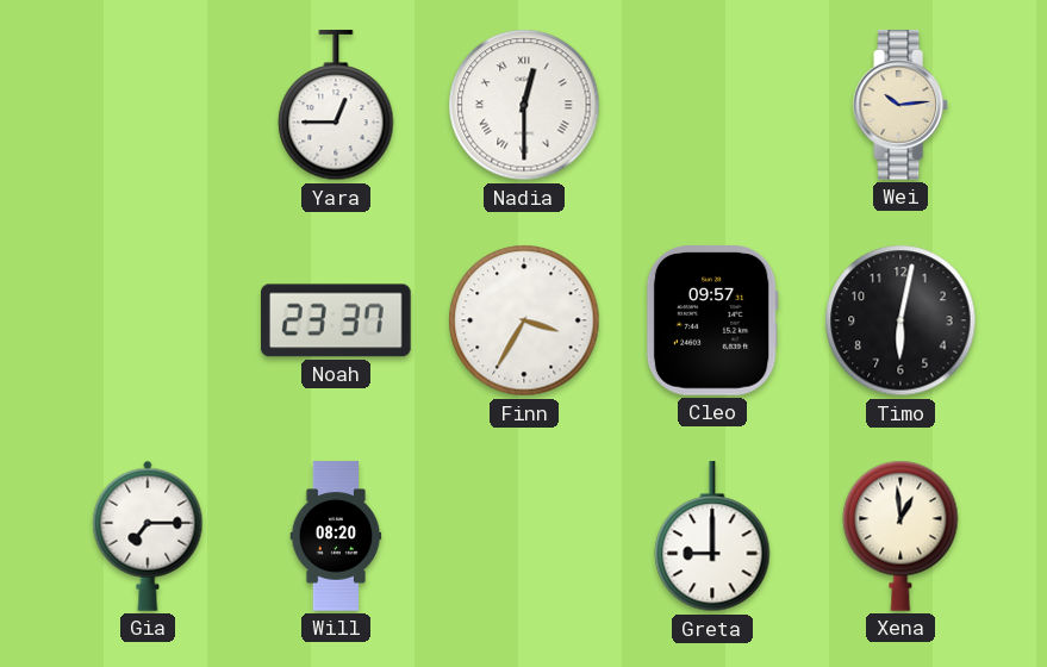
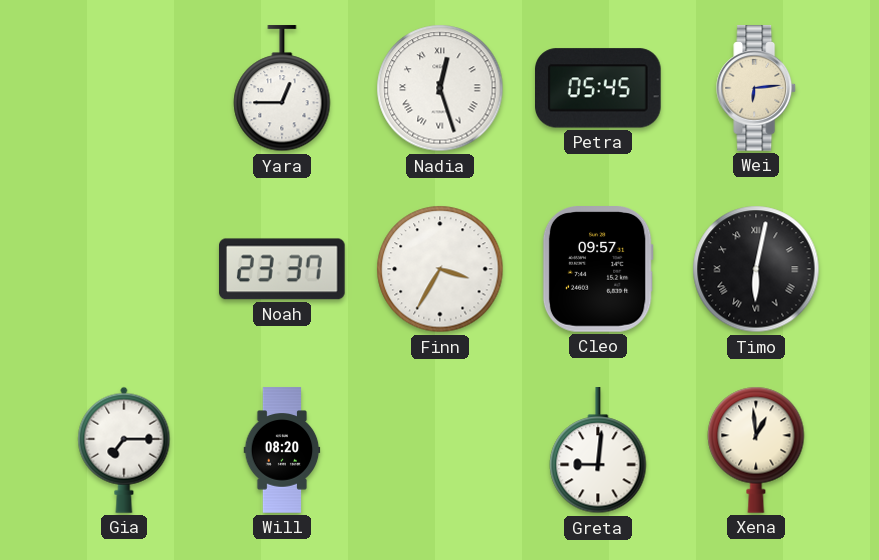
Nadia: 12:30 -> 12:27
Petra: none -> 05:45
Wei: 10:14 -> 6:14
Timo numerals: Arabic -> Roman
Greta: 9:00 -> 9:01
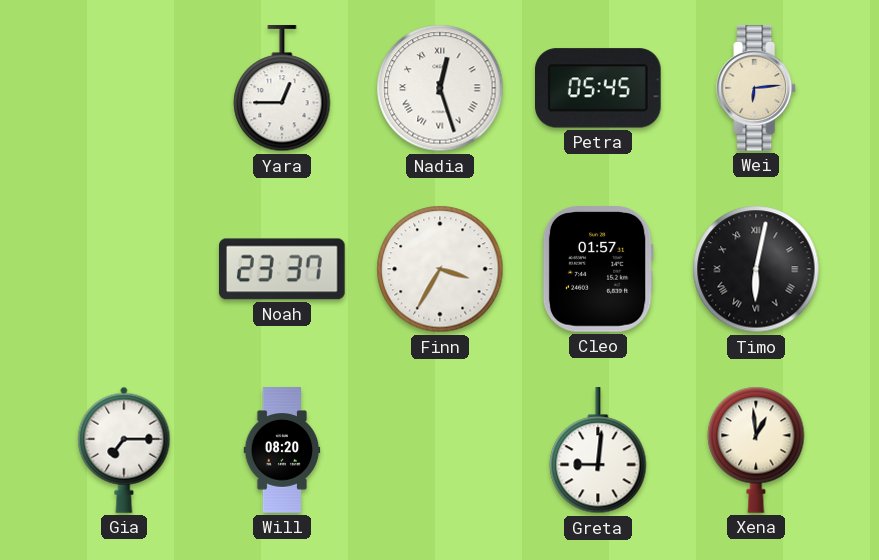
Cleo: 09:57 -> 01:57
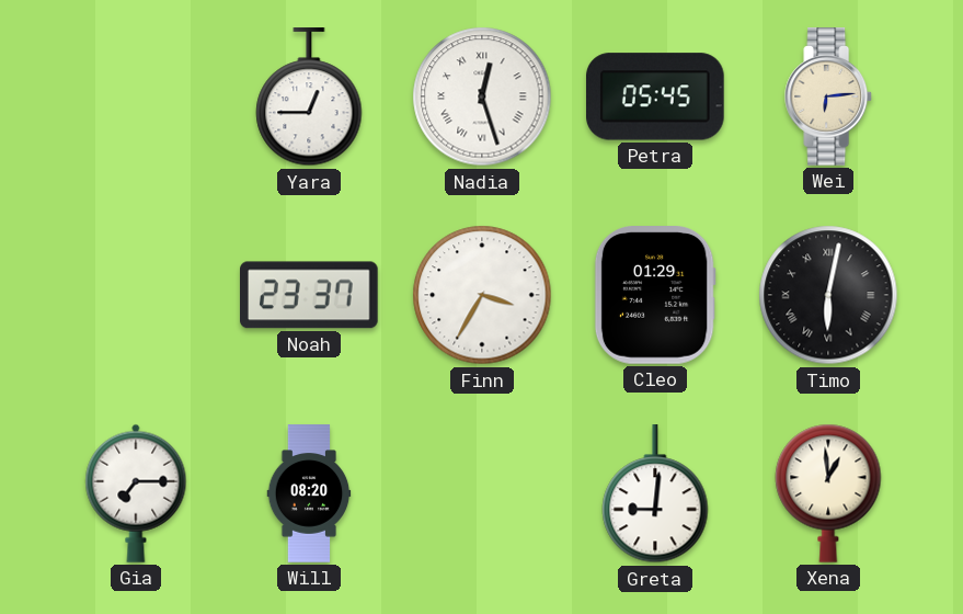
Cleo: 01:57 -> 01:29
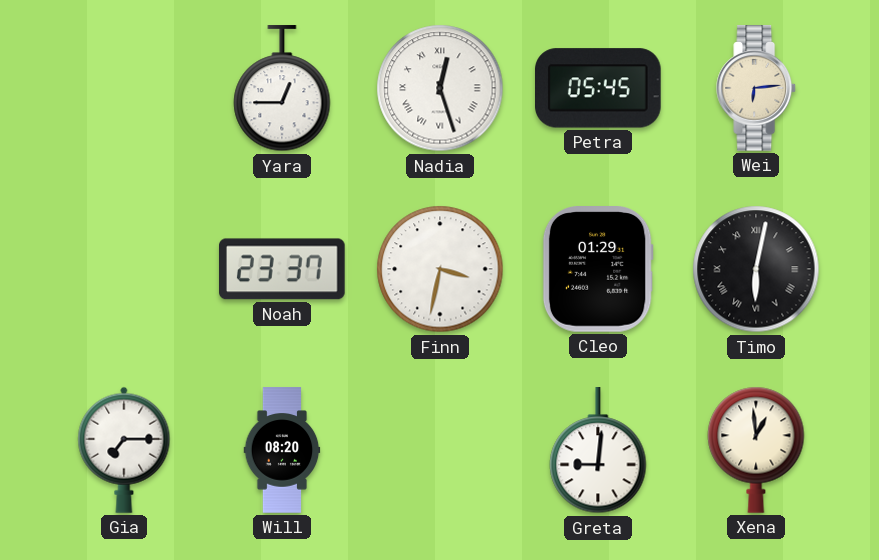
Finn: 3:35 -> 3:32
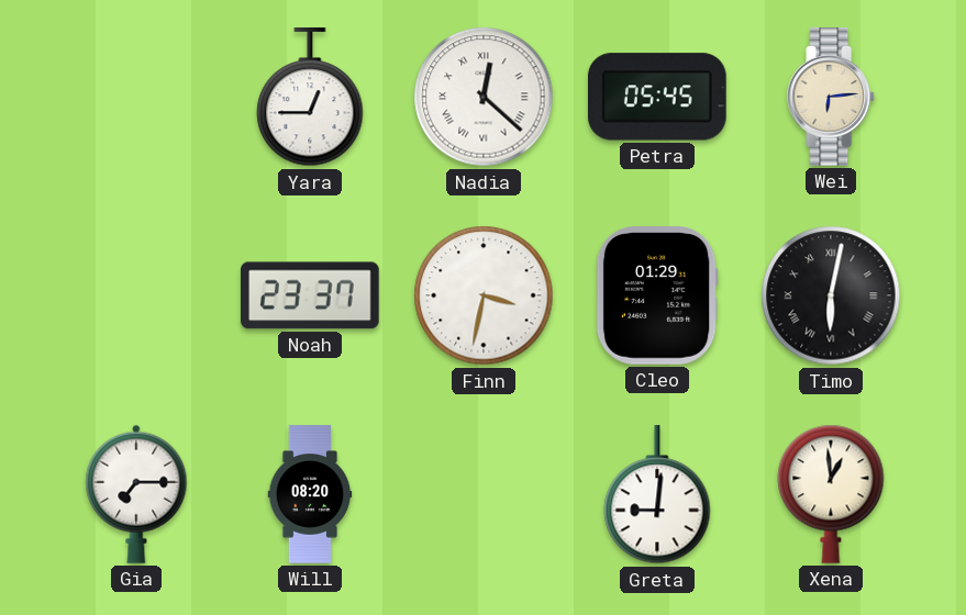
Nadia: 12:27 -> 12:22
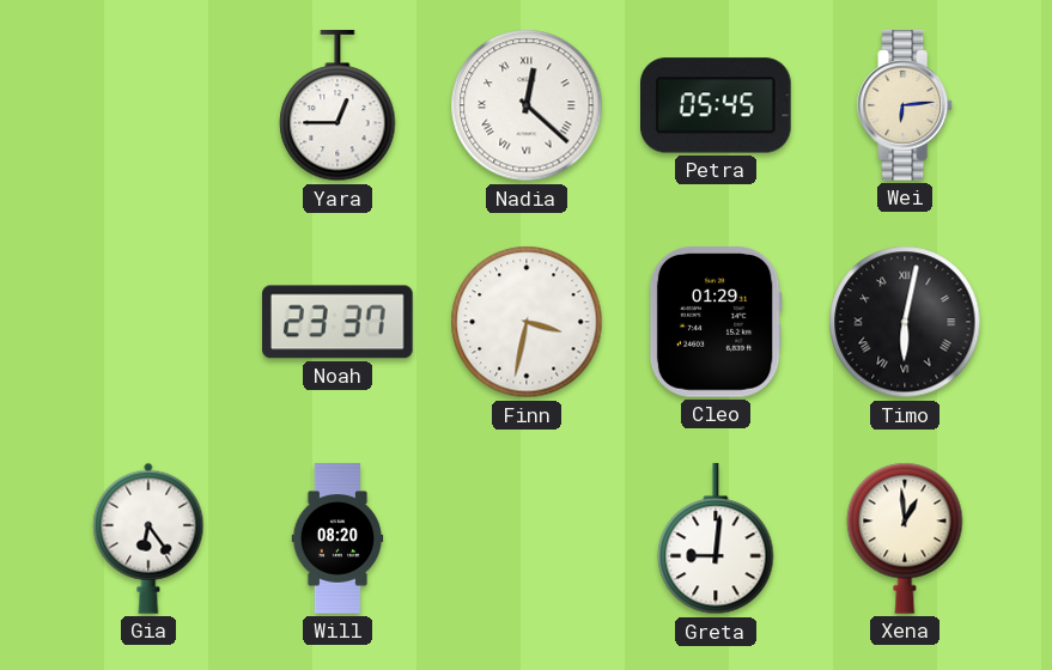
Gia: 7:15 -> 6:24
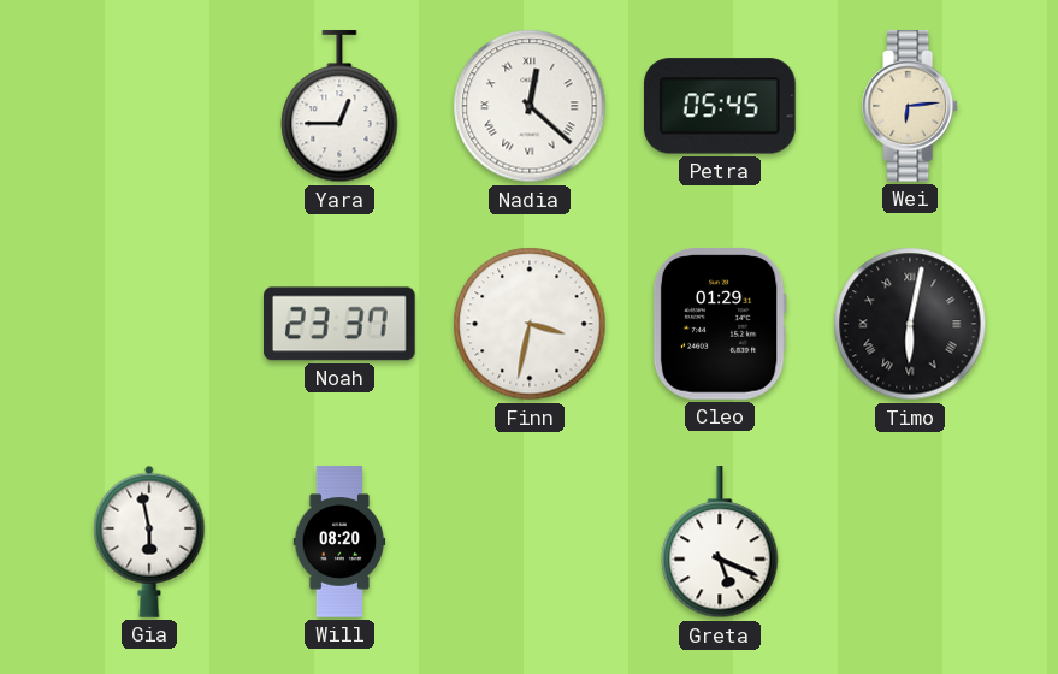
Gia: 6:24 -> 5:58
Greta: 9:01 -> 5:19
Xena: 12:59 -> none
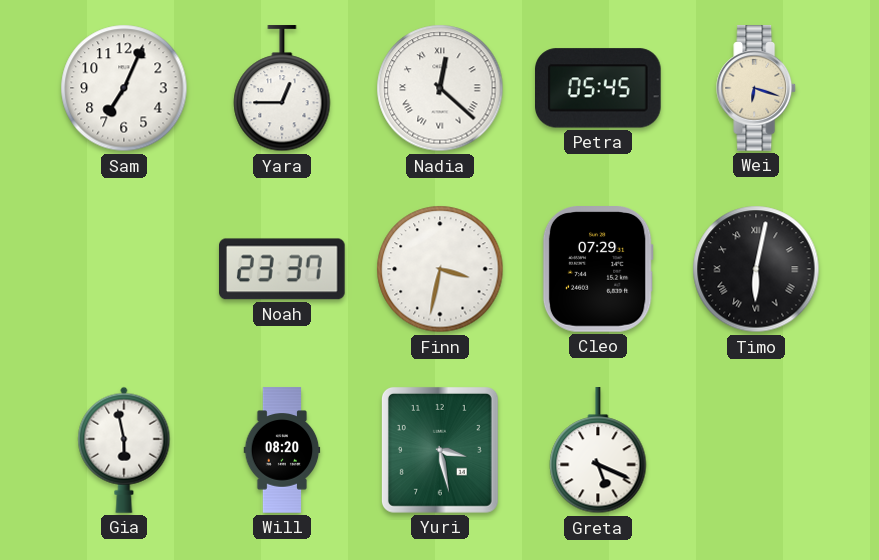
Sam: none -> 7:04
Wei: 6:14 -> 6:18
Cleo: 01:29 -> 07:29
Yuri: none -> 3:28
